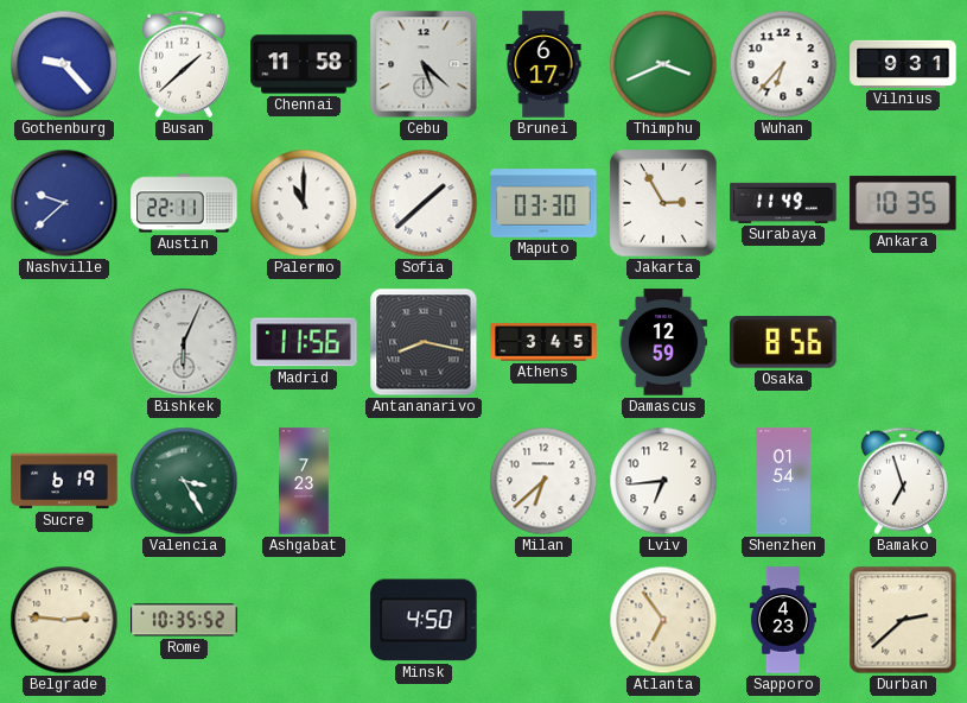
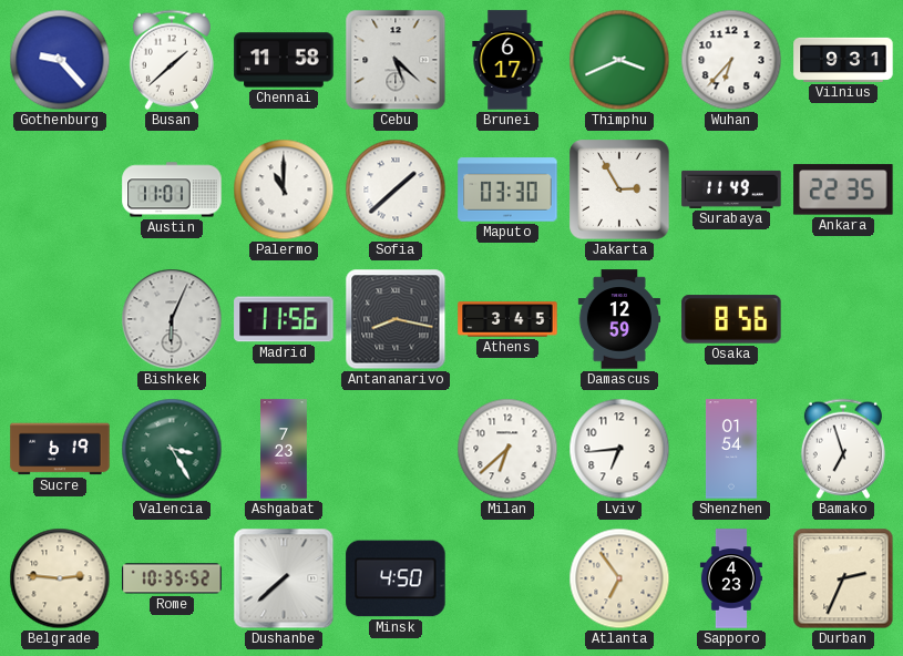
Nashville: 9:38 -> none
Austin: 22:11 -> 11:01
Ankara: 10:35 -> 22:35
Dushanbe: none -> 7:38
Durban: 2:38 -> 2:34
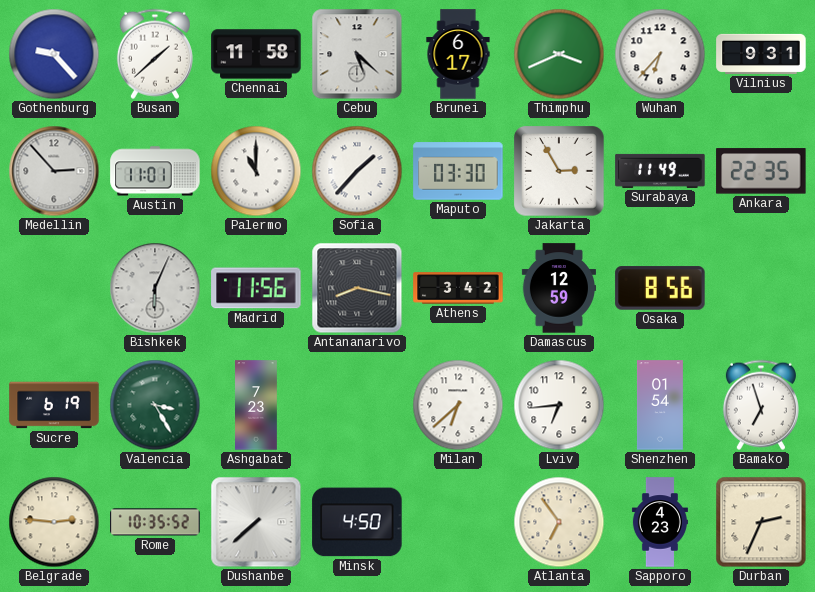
Medellin: none -> 2:53
Sofia: 1:38 -> 1:37
Athens: 3:45 -> 3:42
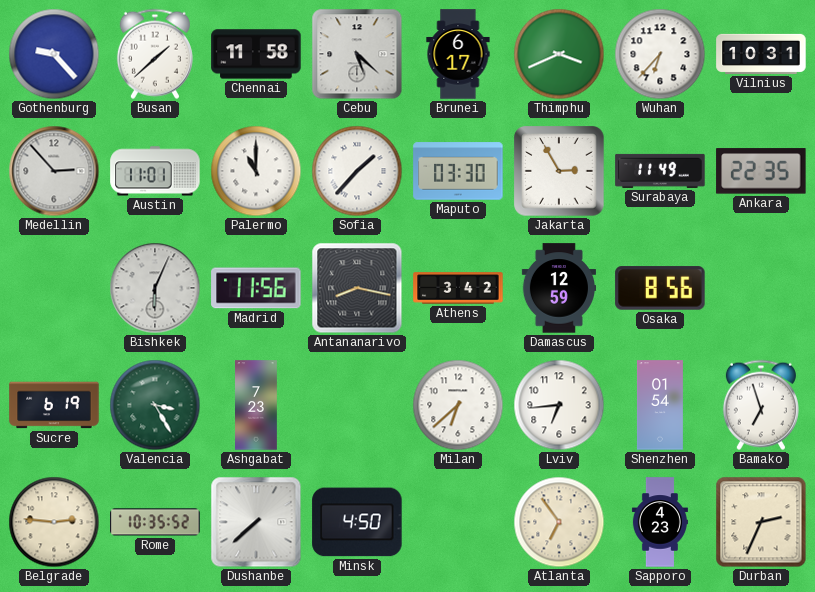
Vilnius: 9:31 -> 10:31
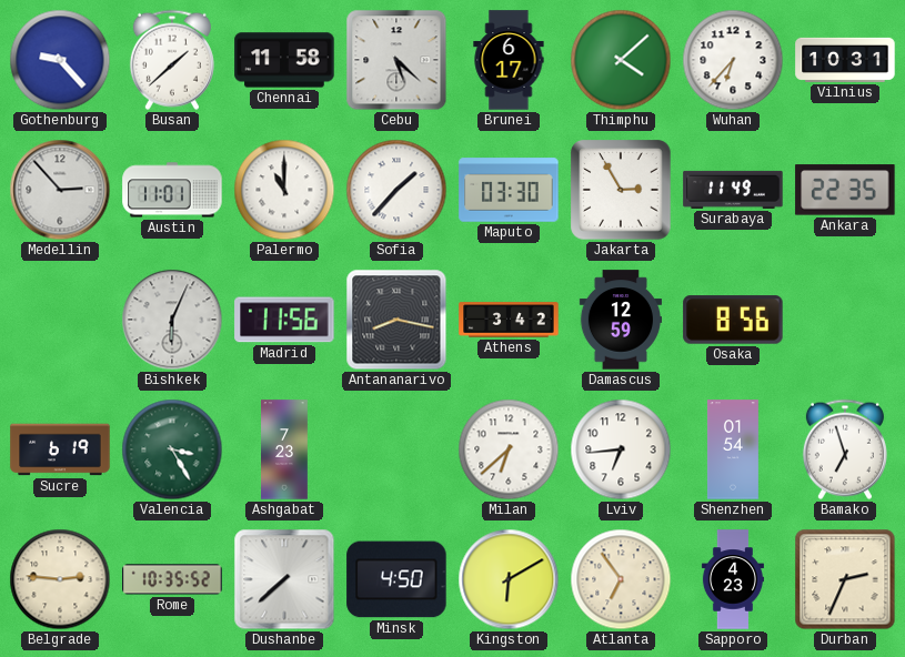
Thimphu: 3:41 -> 4:08
Kingston: none -> 6:10
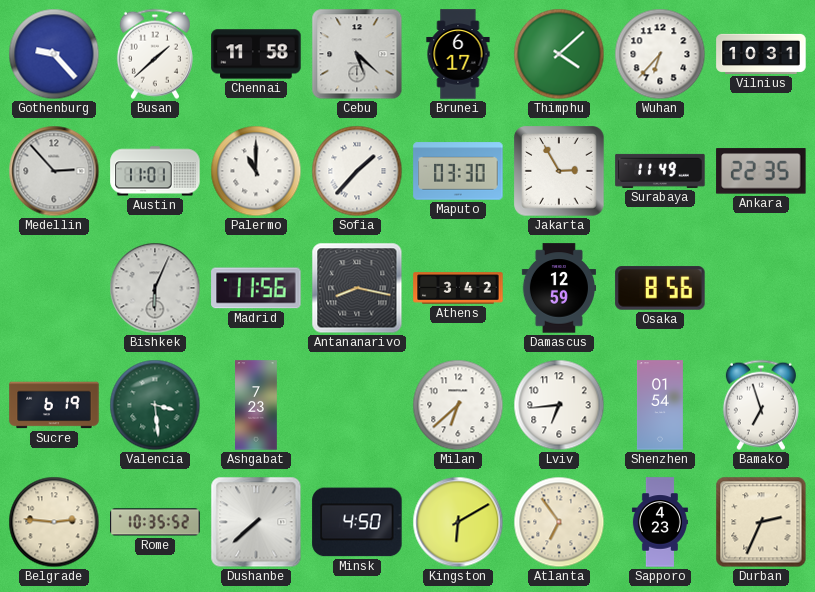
Valencia: 3:25 -> 3:29
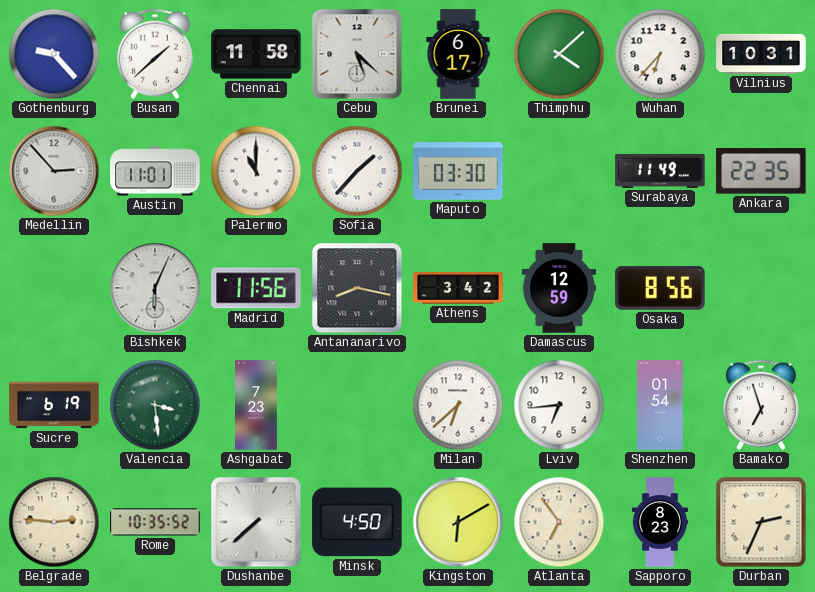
Jakarta: 2:55 -> none
Sapporo: 4:23 -> 8:23
